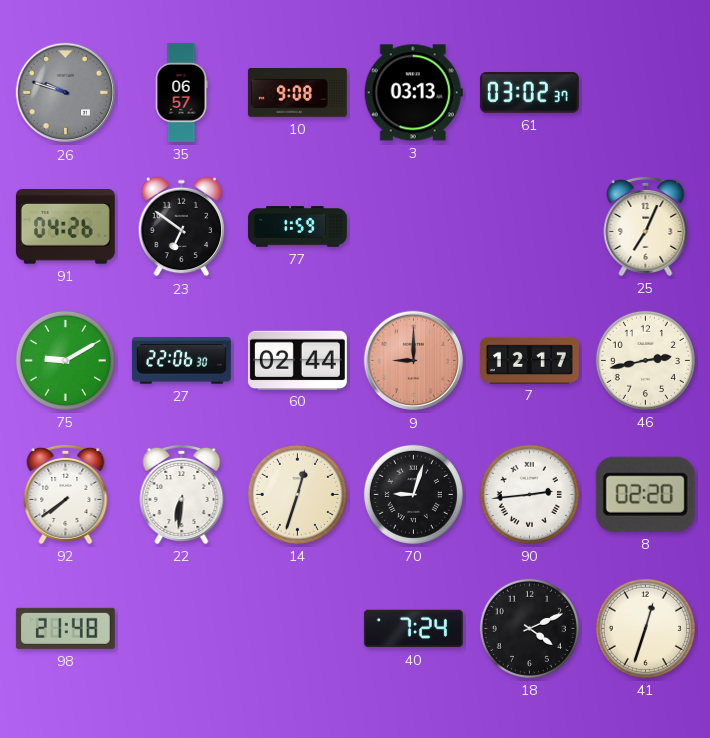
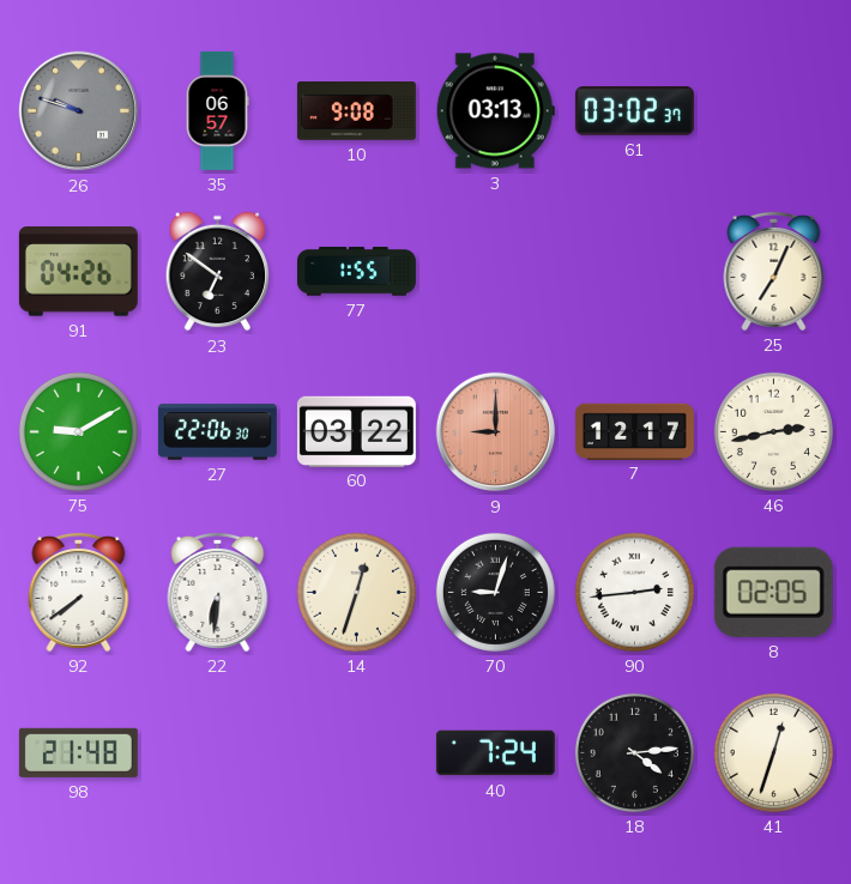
77: 1:59 -> 1:55
60: 02:44 -> 03:22
8: 02:20 -> 02:05
18: 4:11 -> 4:14
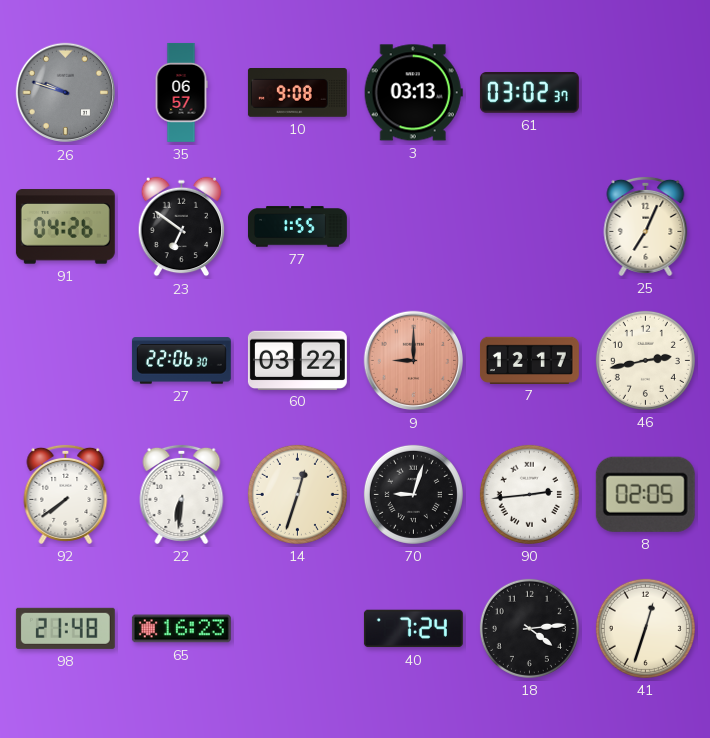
75: 9:10 -> none
65: none -> 16:23
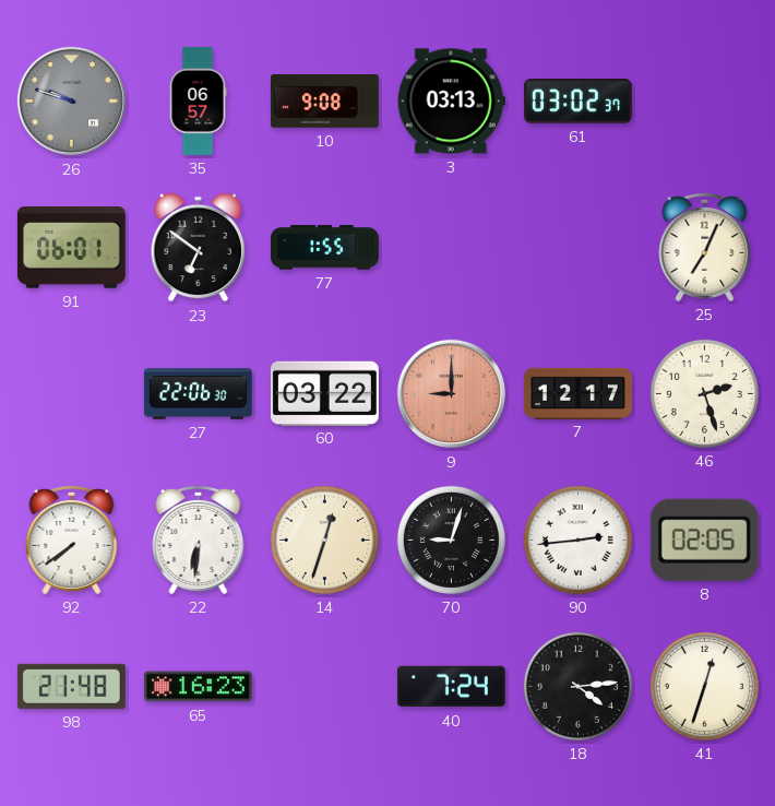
91: 04:26 -> 06:01
46: 2:43 -> 2:27
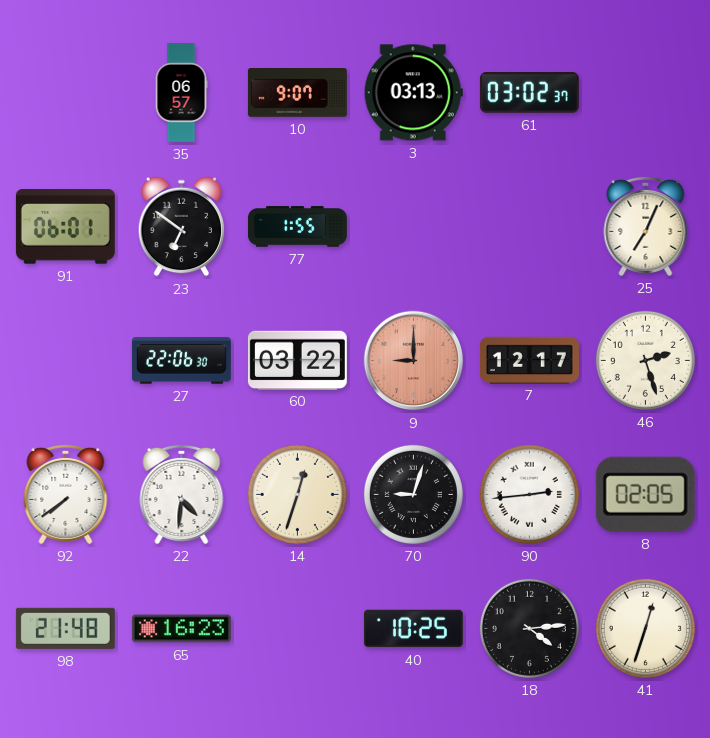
26: 9:48 -> none
10: 9:08 -> 9:07
22: 6:31 -> 4:31
40: 7:24 -> 10:25
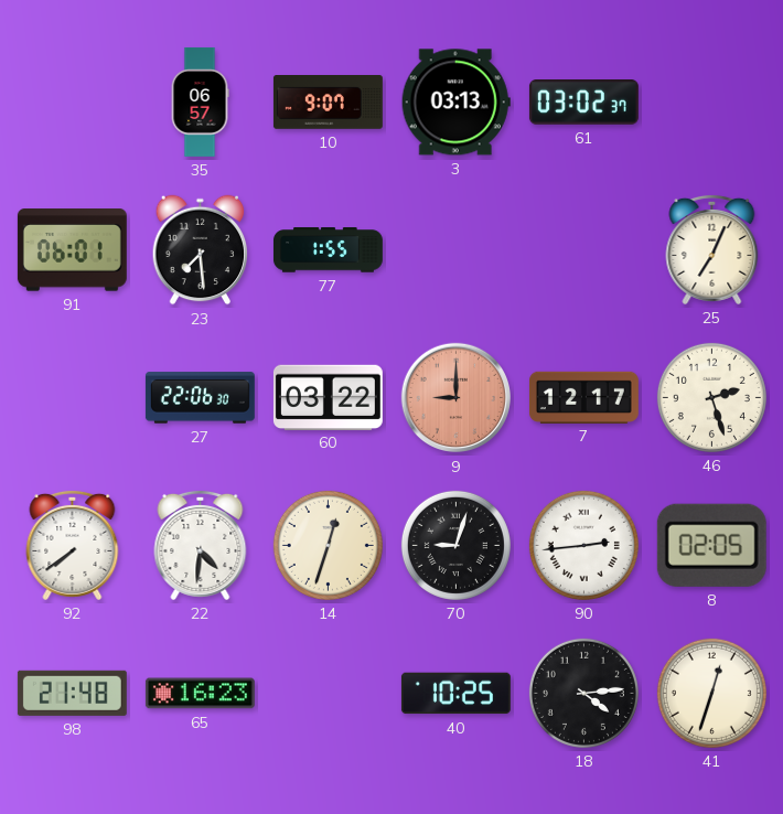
23: 6:51 -> 7:29
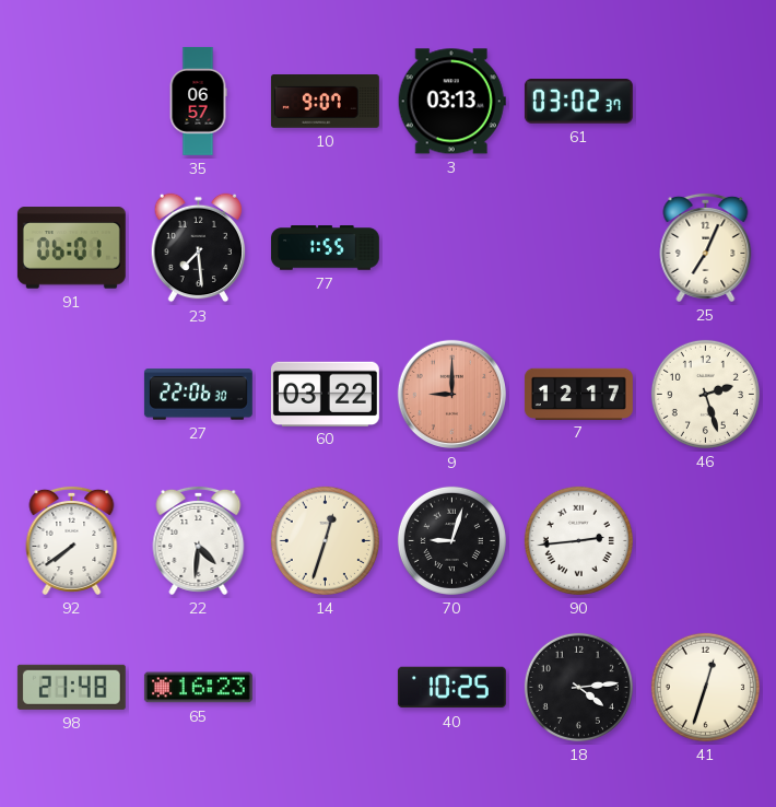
8: 02:05 -> none
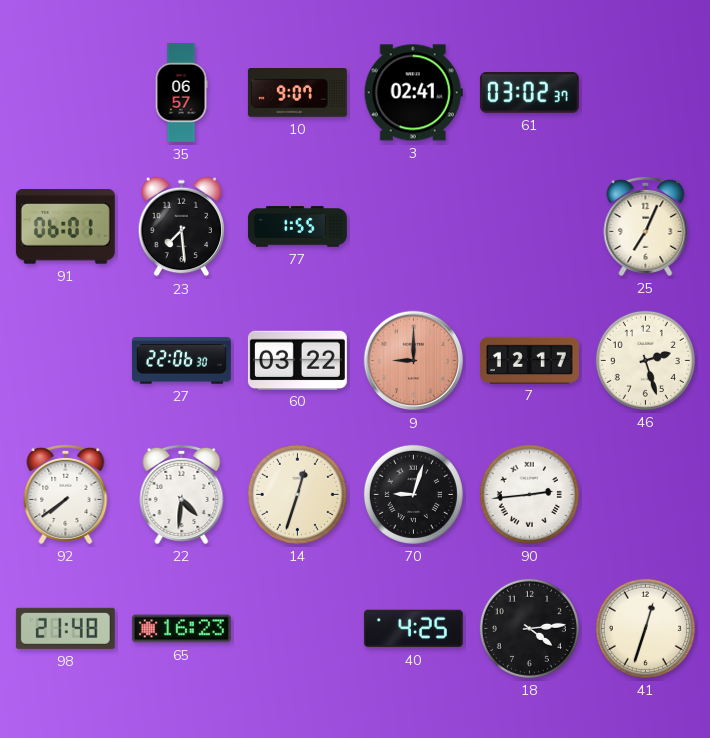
3: 03:13 -> 02:41
40: 10:25 -> 4:25
